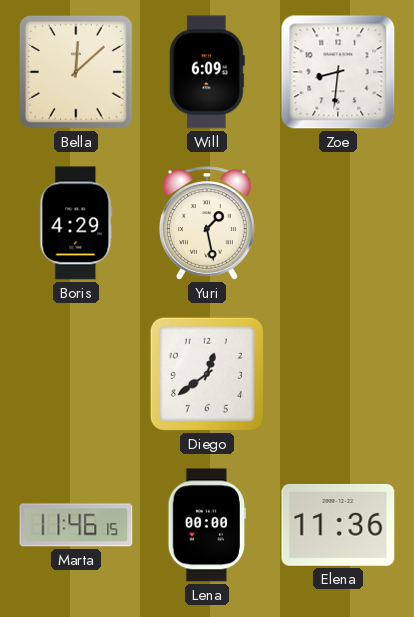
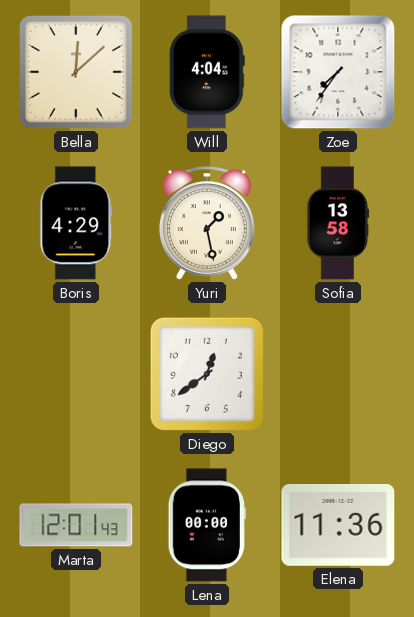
Will: 6:09 -> 4:04
Zoe: 8:31 -> 7:36
Sofia: none -> 13:58
Marta: 11:46 -> 12:01
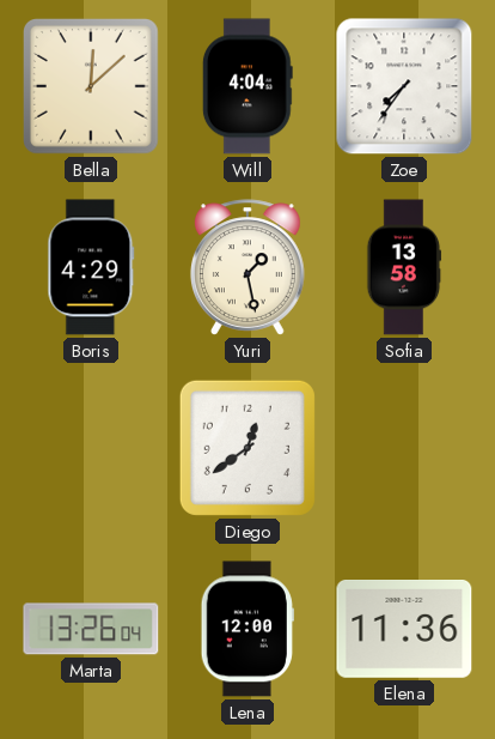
Marta: 12:01 -> 13:26
Lena: 00:00 -> 12:00
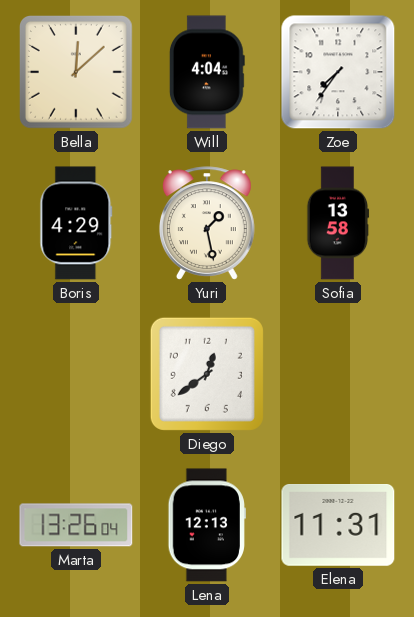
Lena: 12:00 -> 12:13
Elena: 11:36 -> 11:31
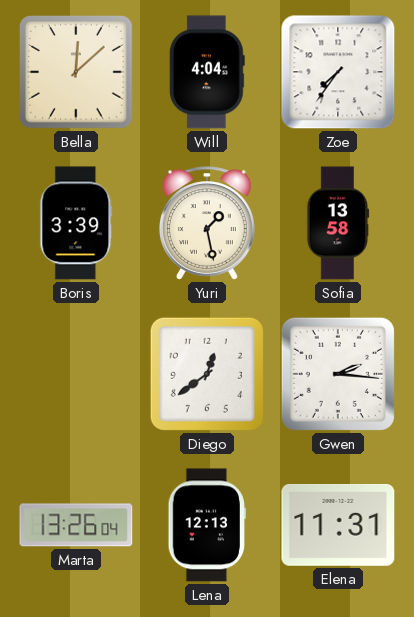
Boris: 4:29 -> 3:39
Gwen: none -> 2:16
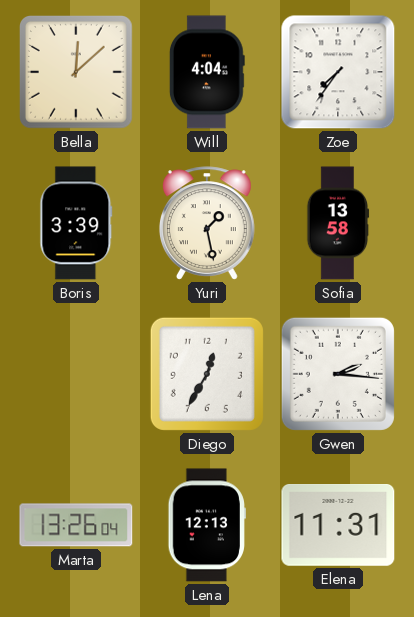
Diego: 12:39 -> 12:35
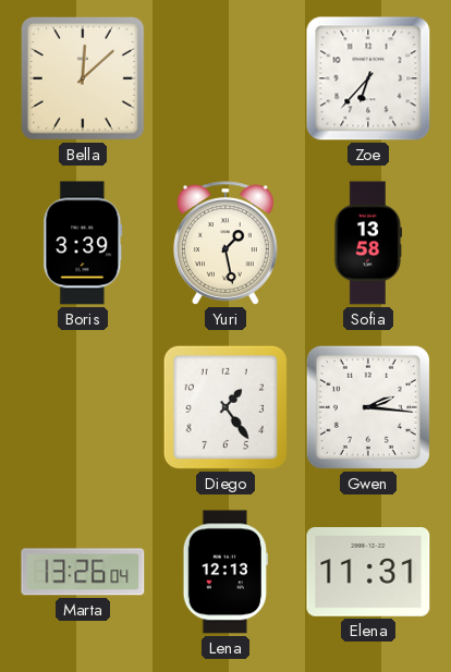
Will: 4:04 -> none
Zoe: 7:36 -> 6:37
Diego: 12:35 -> 1:24
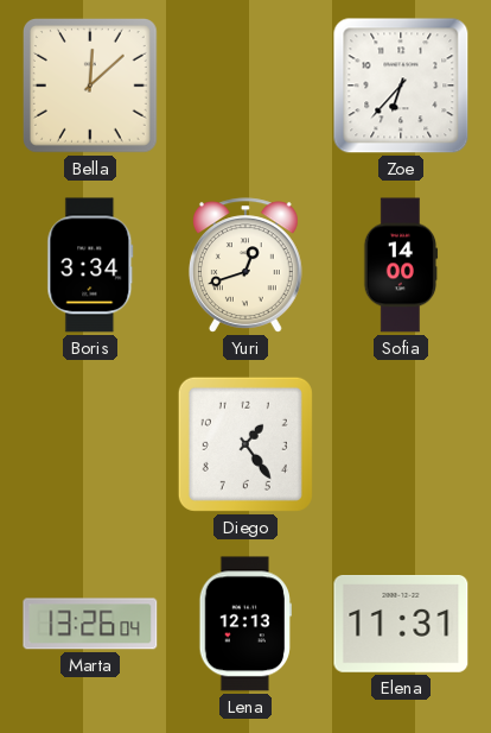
Boris: 3:39 -> 3:34
Yuri: 1:28 -> 12:42
Sofia: 13:58 -> 14:00
Gwen: 2:16 -> none
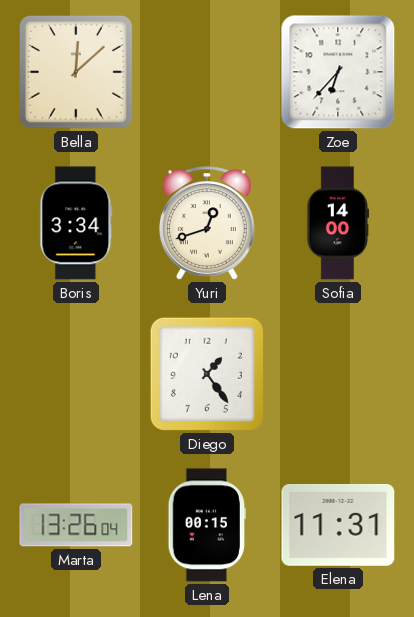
Lena: 12:13 -> 00:15
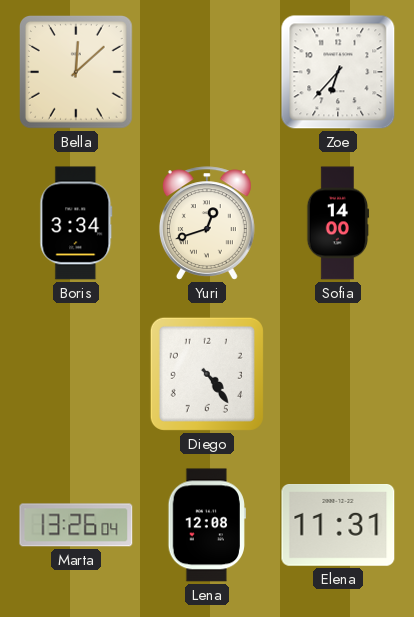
Diego: 1:24 -> 4:24
Lena: 00:15 -> 12:08
